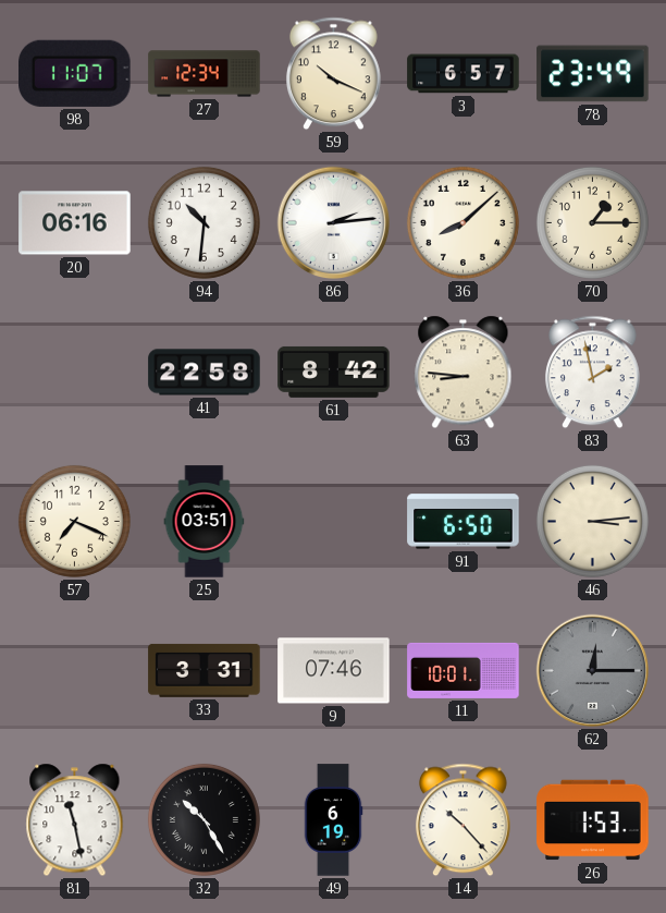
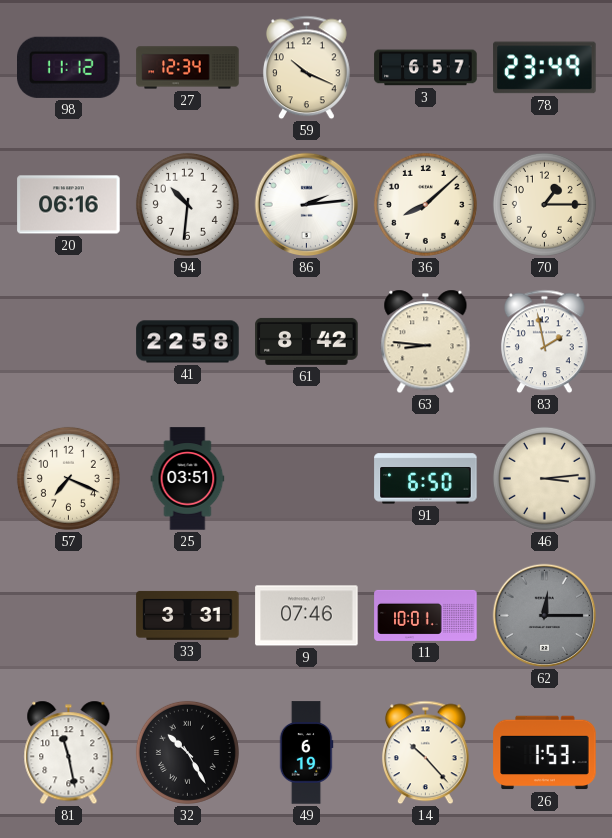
98: 11:07 -> 11:12
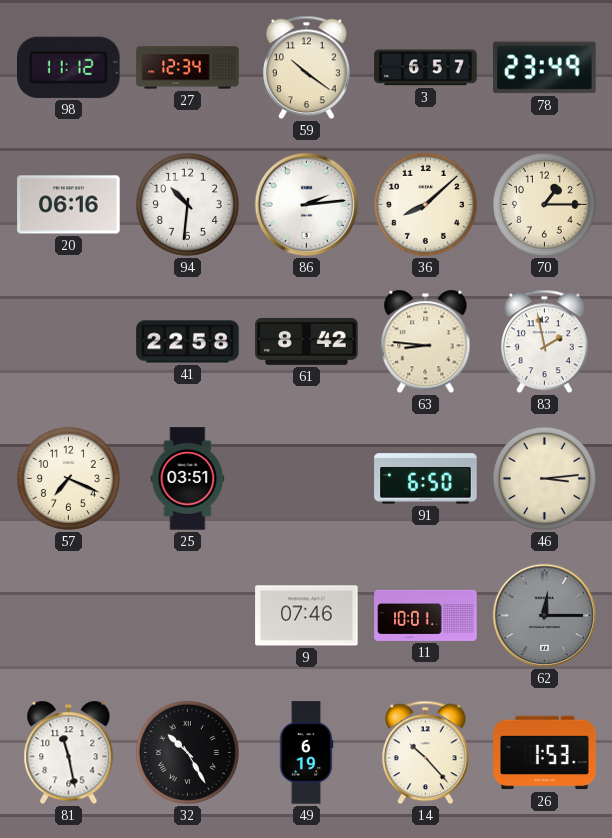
59: 10:19 -> 10:21
33: 3:31 -> none
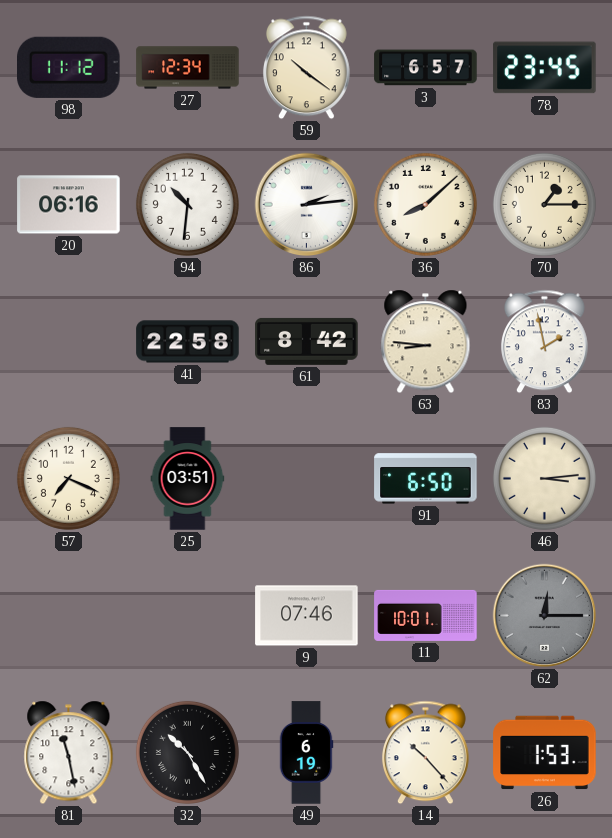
78: 23:49 -> 23:45
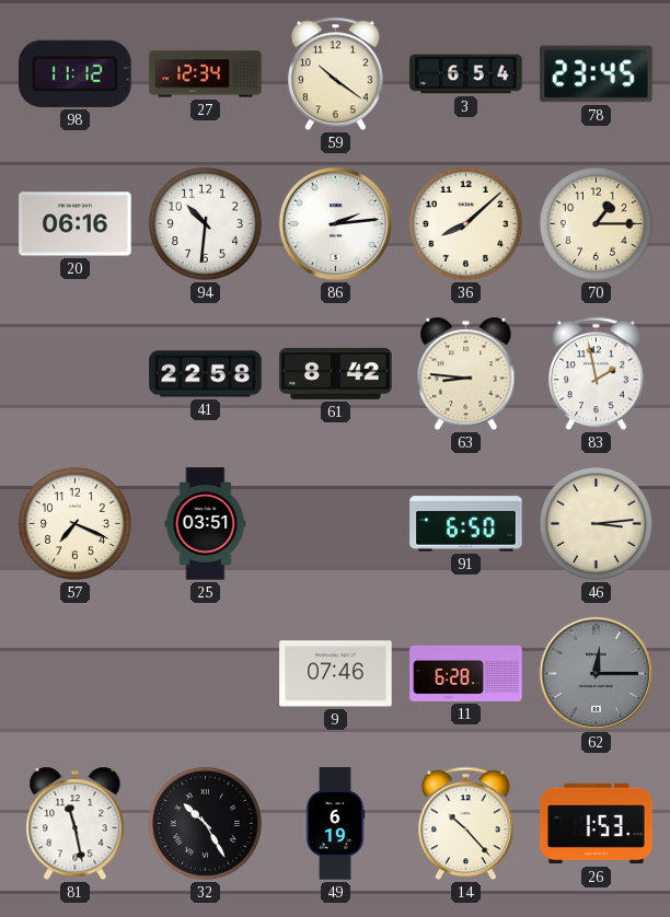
3: 6:57 -> 6:54
11: 10:01 -> 6:28
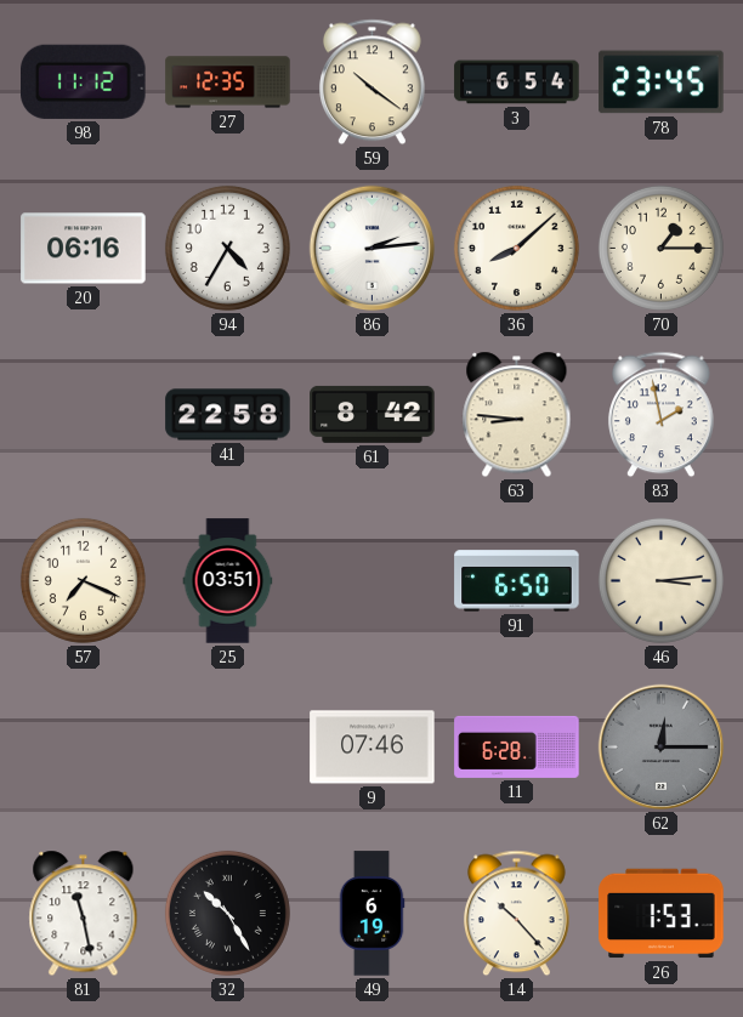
27: 12:34 -> 12:35
94: 10:31 -> 4:35
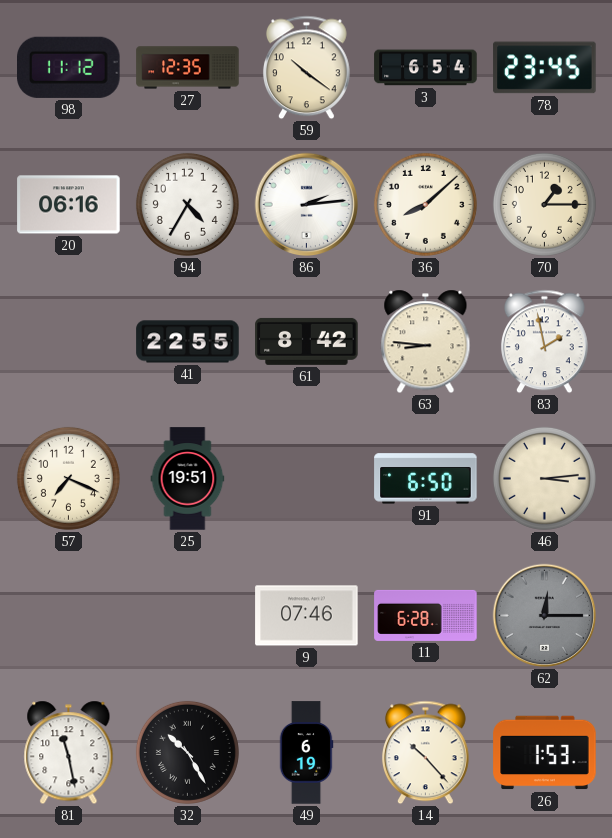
41: 22:58 -> 22:55
25: 03:51 -> 19:51
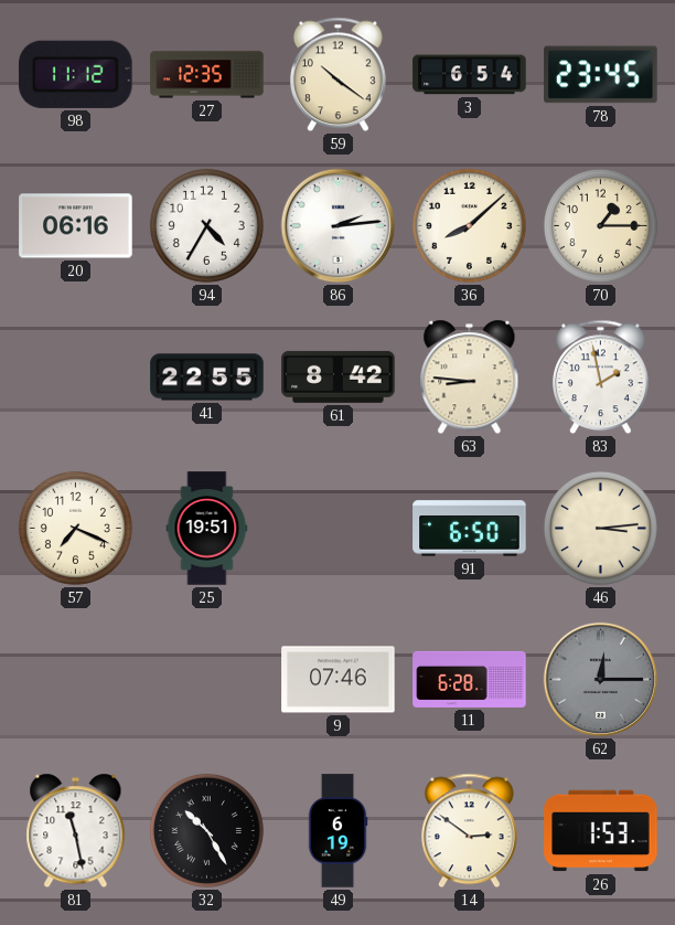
14: 10:23 -> 2:51
